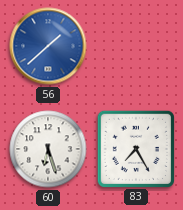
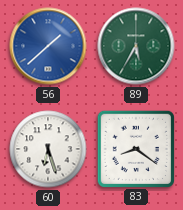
89: none -> 5:35
83: 7:25 -> 8:21
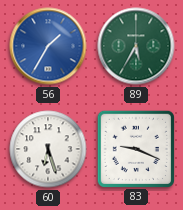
56: 1:38 -> 1:35
83: 8:21 -> 9:19
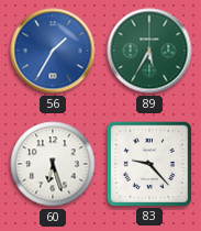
83: 9:19 -> 9:23
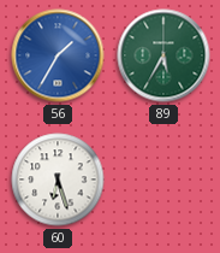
83: 9:23 -> none
